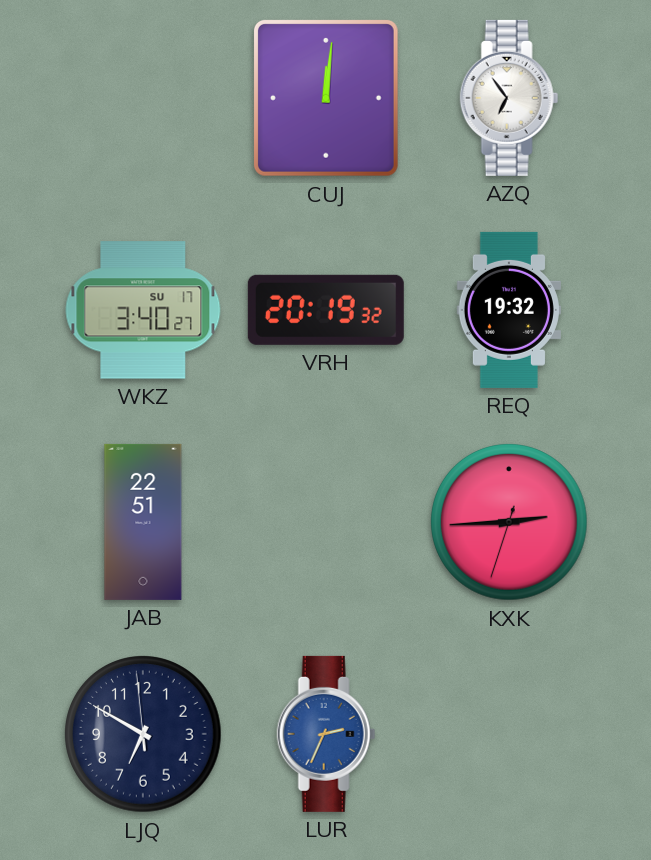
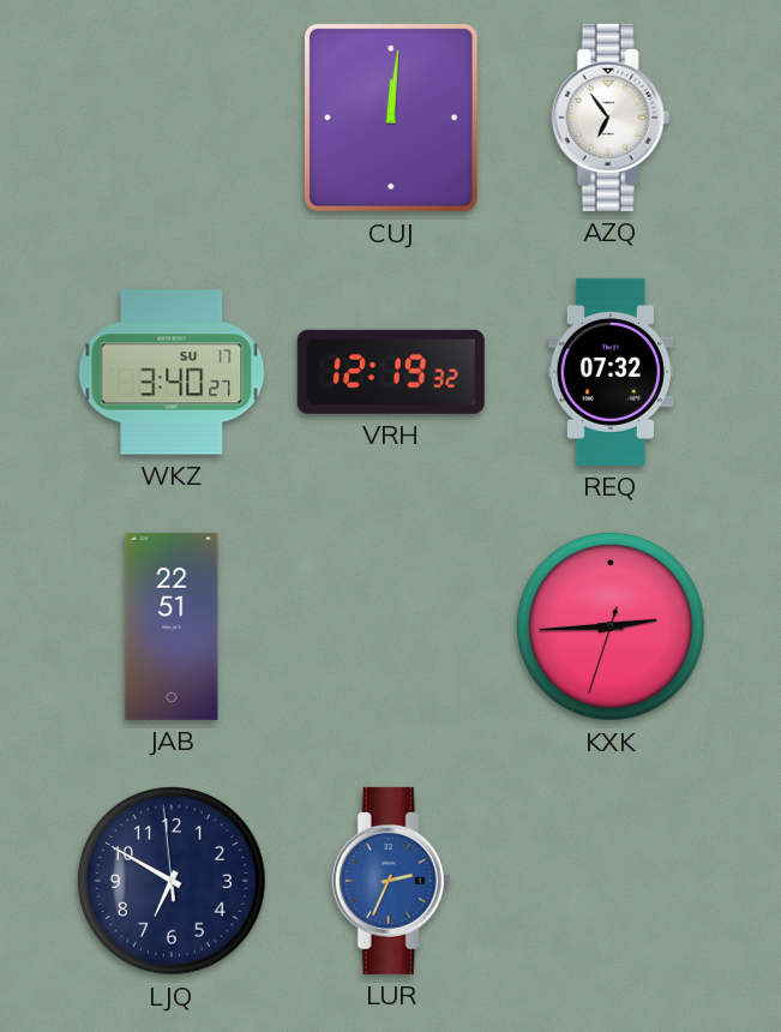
VRH: 20:19 -> 12:19
REQ: 19:32 -> 07:32
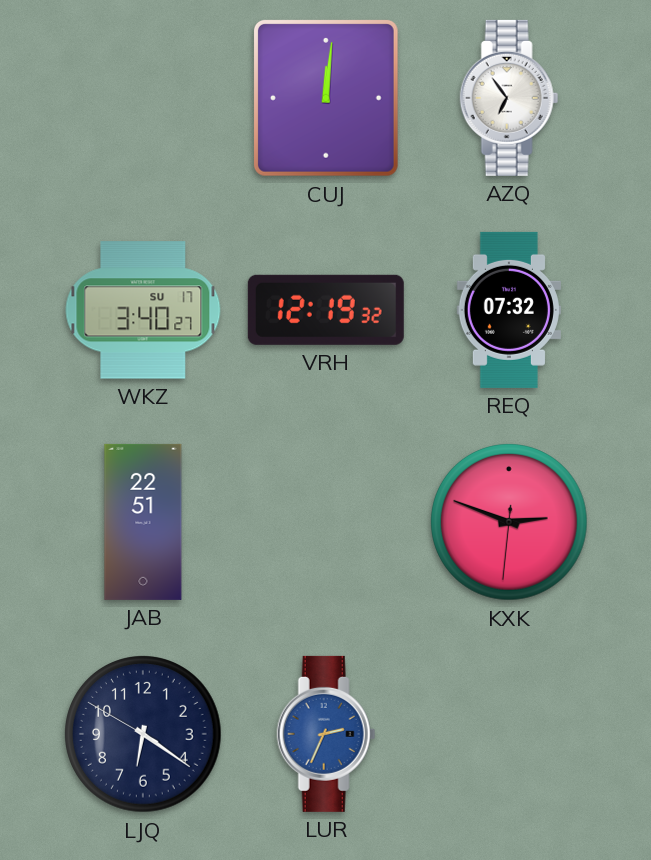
KXK: 2:44 -> 2:48
LJQ: 6:49 -> 6:20
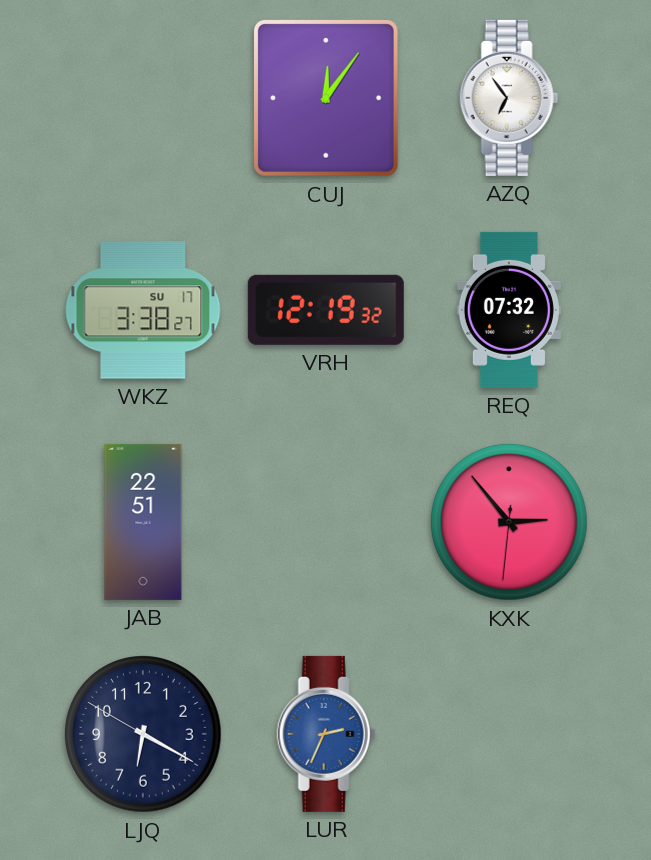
CUJ: 12:01 -> 12:06
WKZ: 3:40 -> 3:38
KXK: 2:48 -> 2:53
LJQ: 6:20 -> 6:19
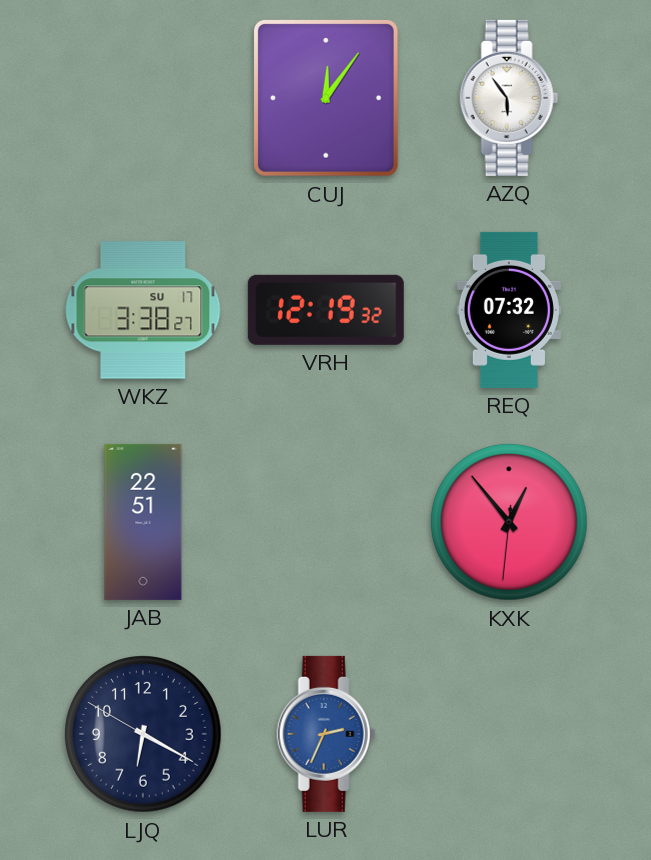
AZQ: 6:54 -> 5:54
KXK: 2:53 -> 12:53
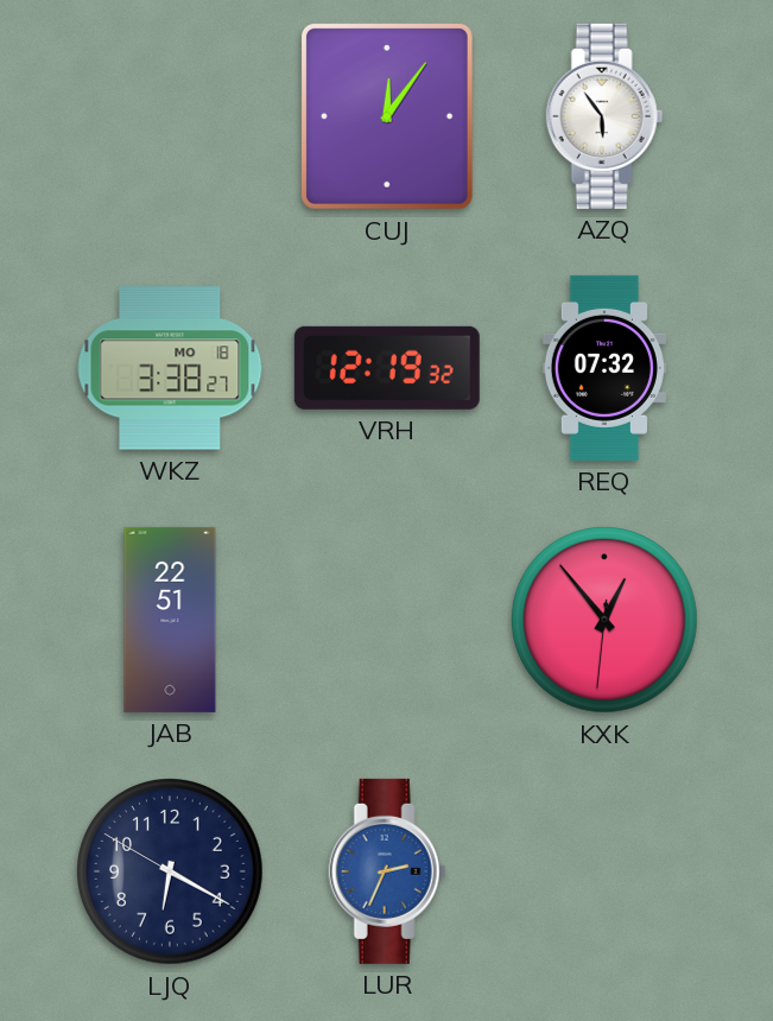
WKZ date: SU 17 -> MO 18
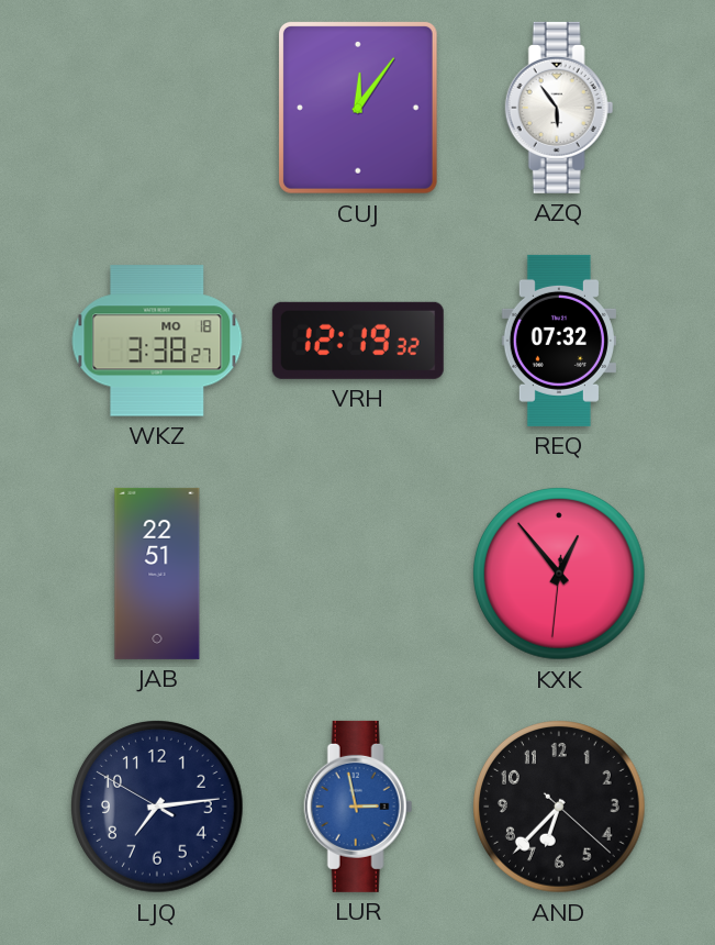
LJQ: 6:19 -> 7:13
LUR: 2:34 -> 2:58
AND: none -> 6:37
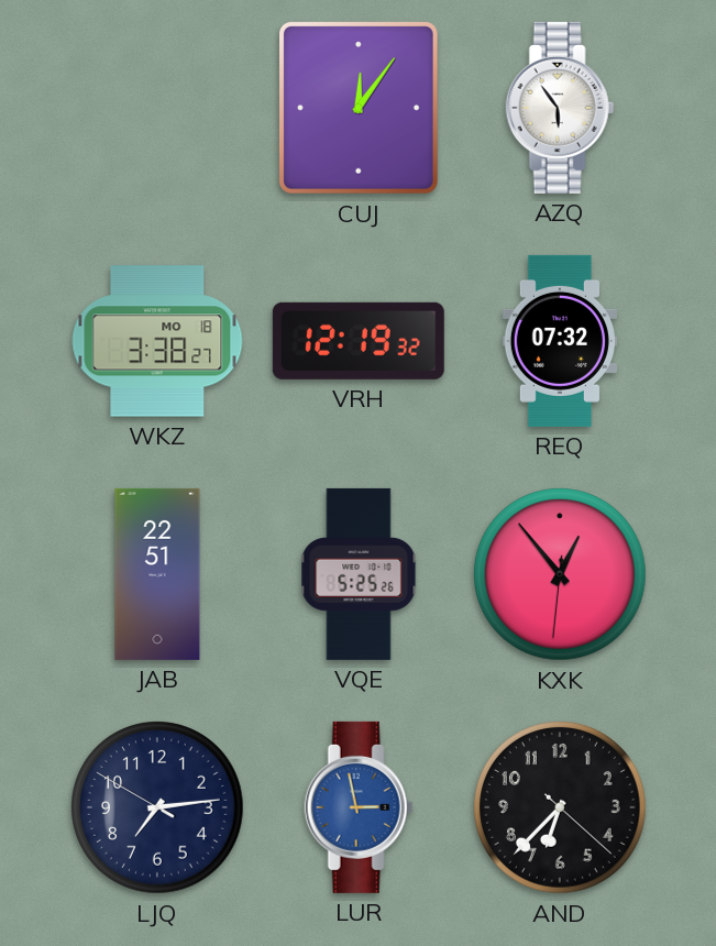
VQE: none -> 5:25
